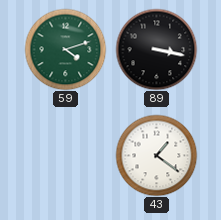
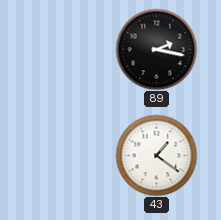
59: 4:12 -> none
89: 3:17 -> 2:17
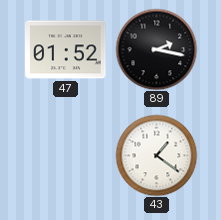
47: none -> 01:52
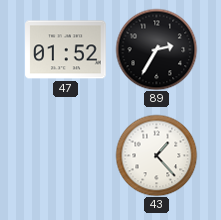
89: 2:17 -> 2:35
43: 1:21 -> 1:23
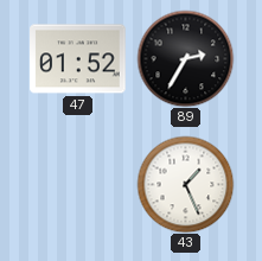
43: 1:23 -> 1:26
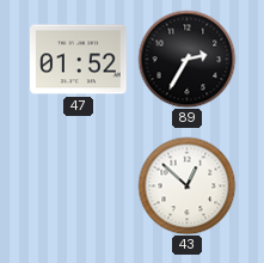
43: 1:26 -> 12:52
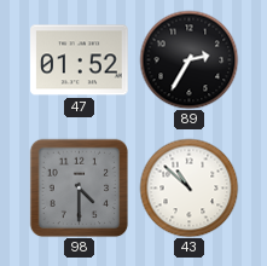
98: none -> 4:30
43: 12:52 -> 10:52
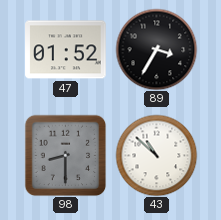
89: 2:35 -> 3:35
98: 4:30 -> 8:30
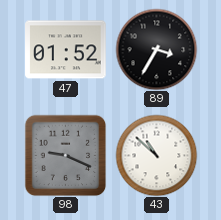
98: 8:30 -> 9:19
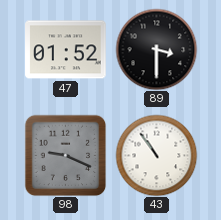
89: 3:35 -> 3:30
43: 10:52 -> 10:54
